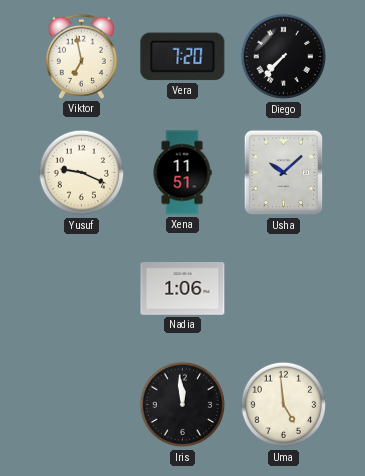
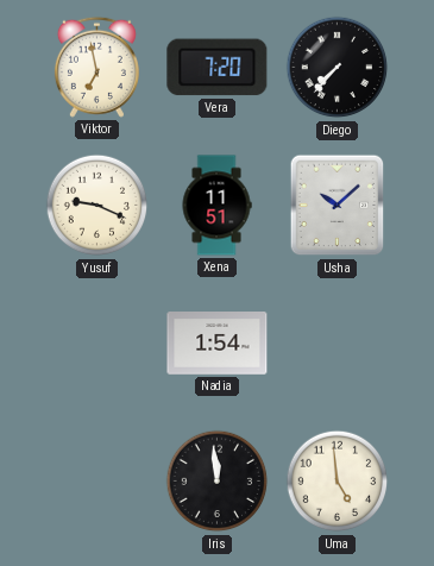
Nadia: 1:06 -> 1:54
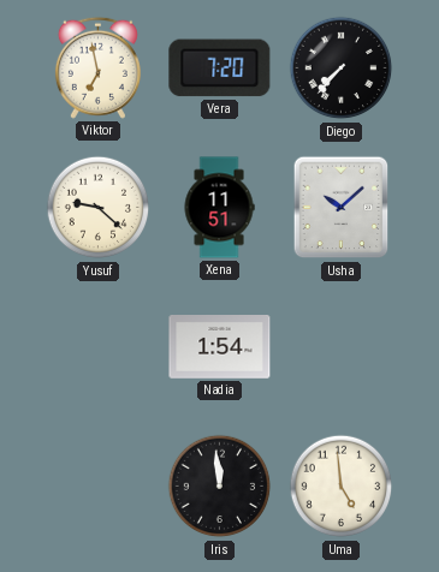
Yusuf: 9:19 -> 9:22
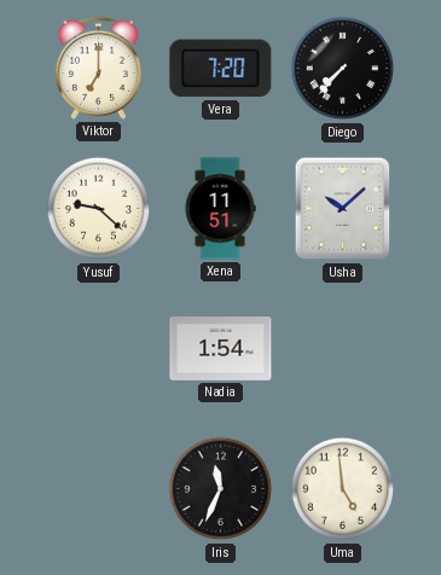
Viktor: 6:58 -> 7:00
Iris: 11:59 -> 11:34
